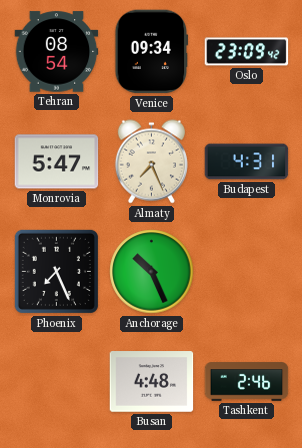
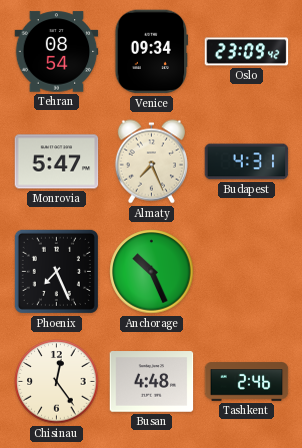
Chisinau: none -> 12:24
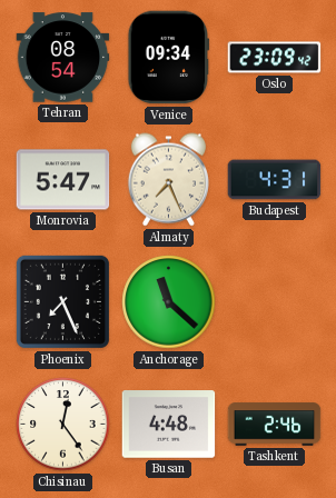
Anchorage: 10:26 -> 11:22
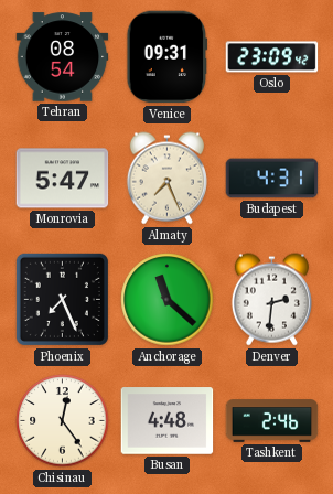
Venice: 09:34 -> 09:31
Denver: none -> 2:31
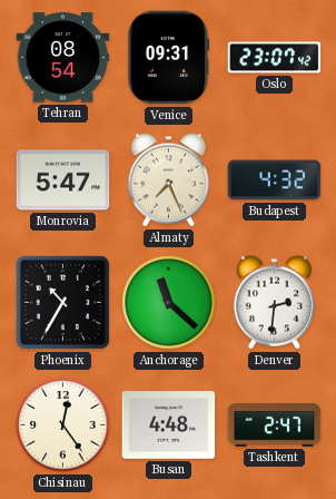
Oslo: 23:09 -> 23:07
Budapest: 4:31 -> 4:32
Phoenix: 7:26 -> 10:35
Tashkent: 2:46 -> 2:47
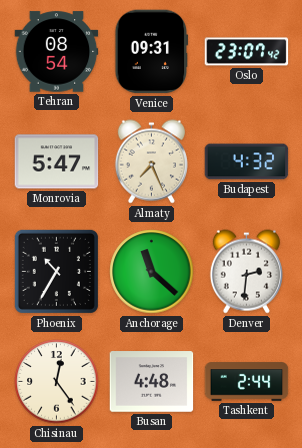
Tashkent: 2:47 -> 2:44
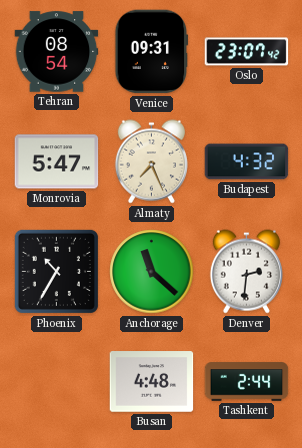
Chisinau: 12:24 -> none
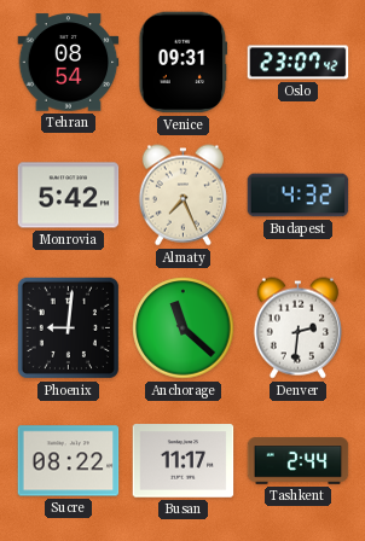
Monrovia: 5:47 -> 5:42
Phoenix: 10:35 -> 9:01
Sucre: none -> 08:22
Busan: 4:48 -> 11:17
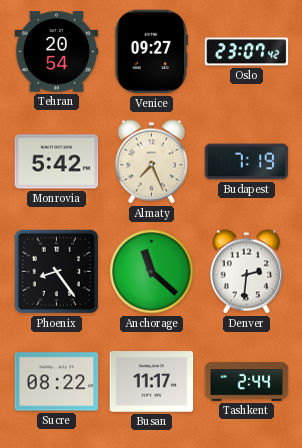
Tehran: 08:54 -> 20:54
Venice: 09:31 -> 09:27
Budapest: 4:32 -> 7:19
Phoenix: 9:01 -> 8:24
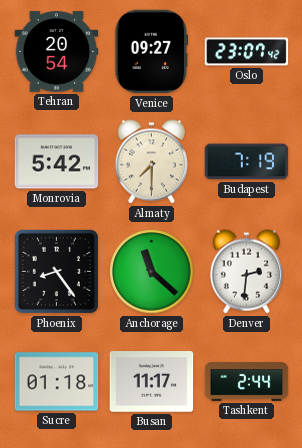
Almaty: 7:26 -> 7:30
Sucre: 08:22 -> 01:18
